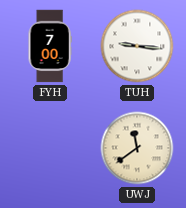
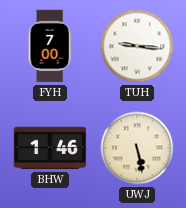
BHW: none -> 1:46
UWJ: 11:39 -> 5:28
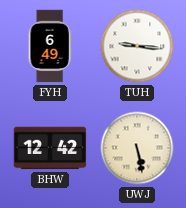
FYH: 7:00 -> 6:49
BHW: 1:46 -> 12:42
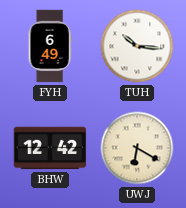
TUH: 9:16 -> 10:16
UWJ: 5:28 -> 6:20
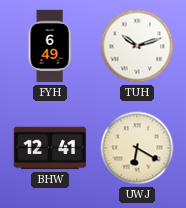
TUH: 10:16 -> 10:12
BHW: 12:42 -> 12:41
